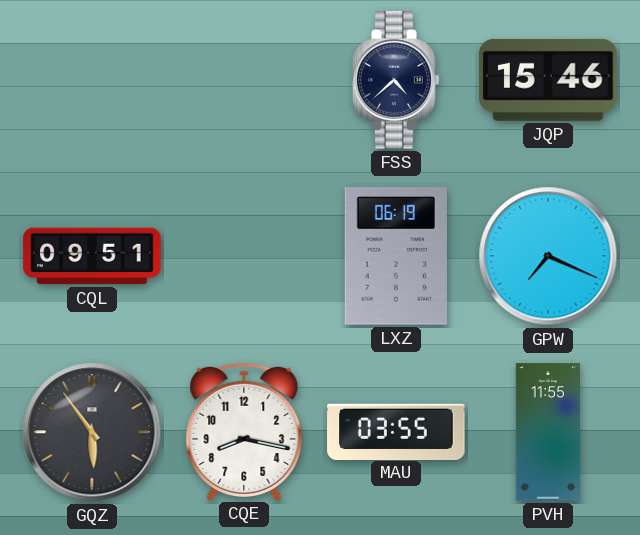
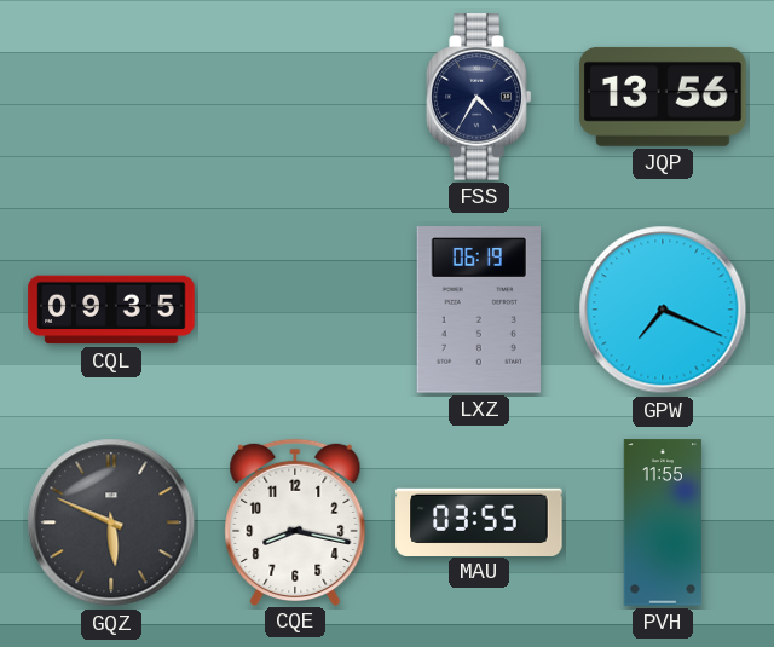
FSS: 4:38 -> 4:35
JQP: 15:46 -> 13:56
CQL: 09:51 -> 09:35
GQZ: 5:54 -> 5:49
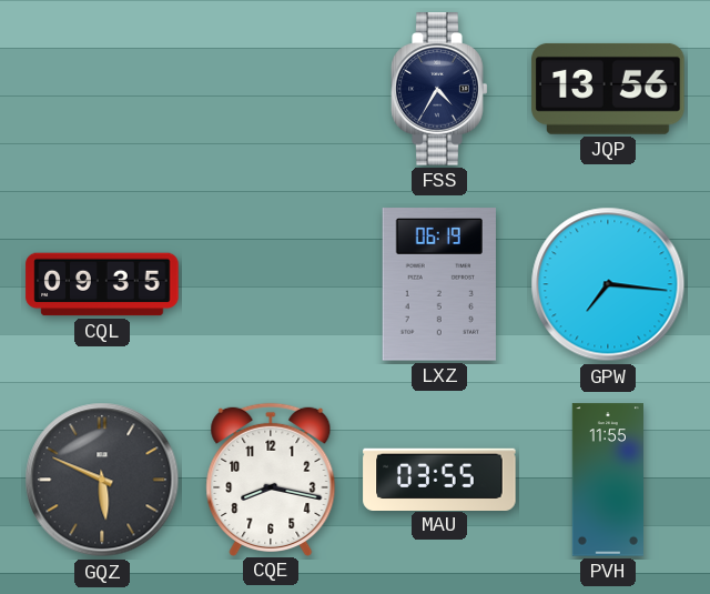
GPW: 7:19 -> 7:16
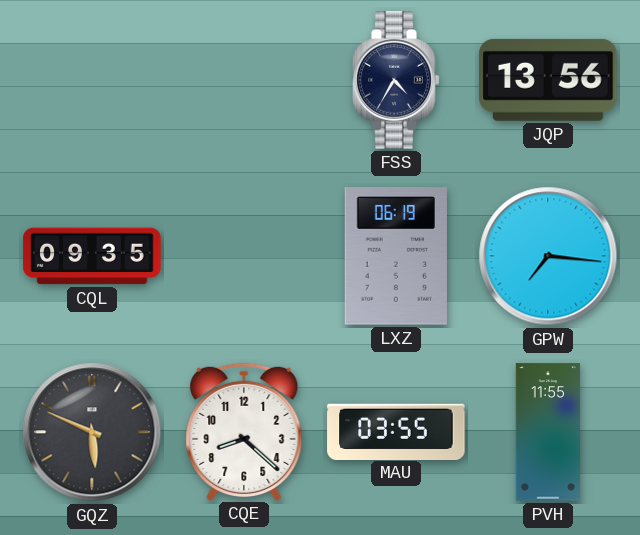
CQE: 8:17 -> 8:22
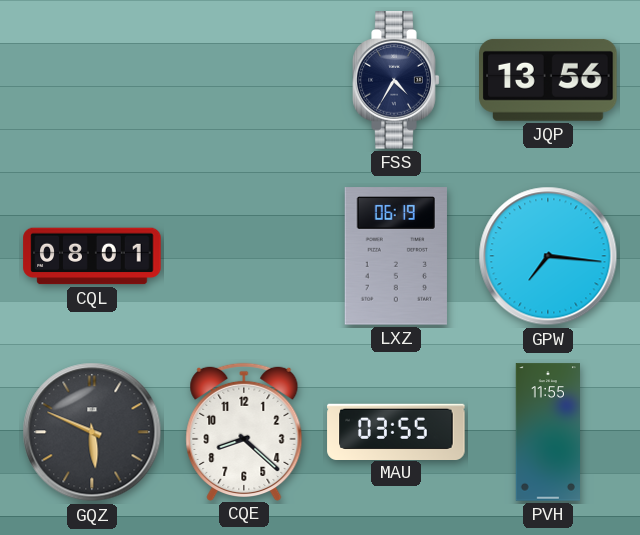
CQL: 09:35 -> 08:01
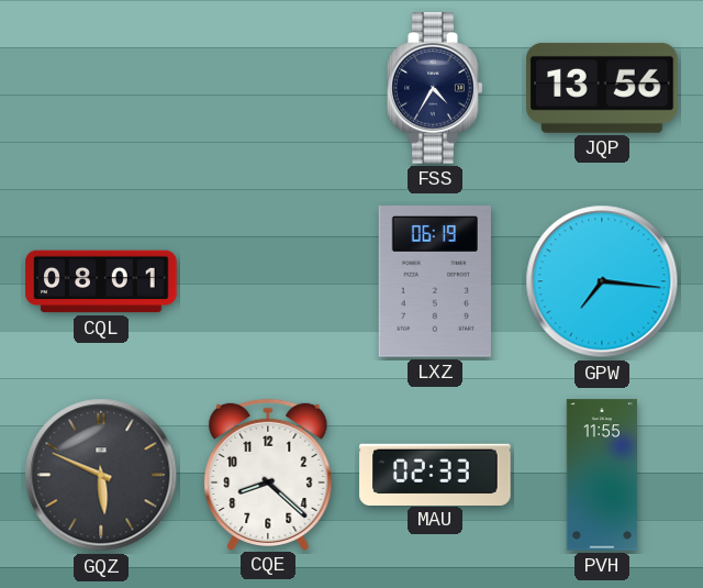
MAU: 03:55 -> 02:33
